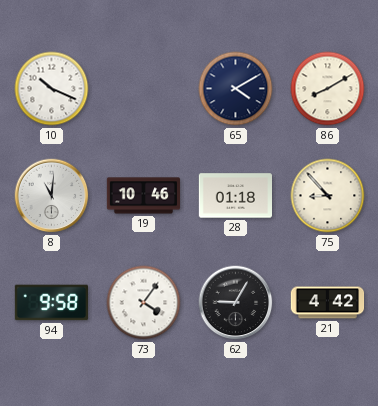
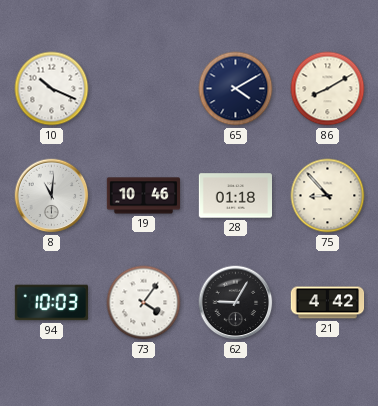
94: 9:58 -> 10:03
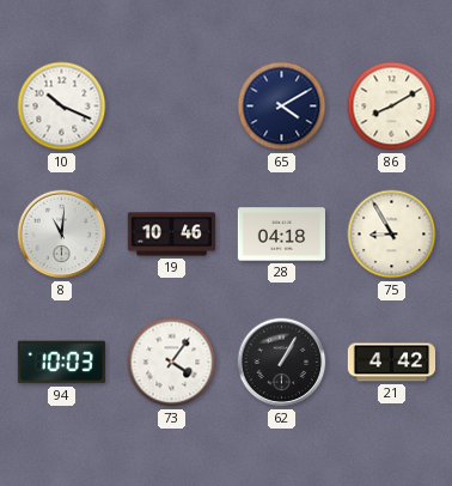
28: 01:18 -> 04:18
75: 8:53 -> 8:55
62: 9:05 -> 1:05
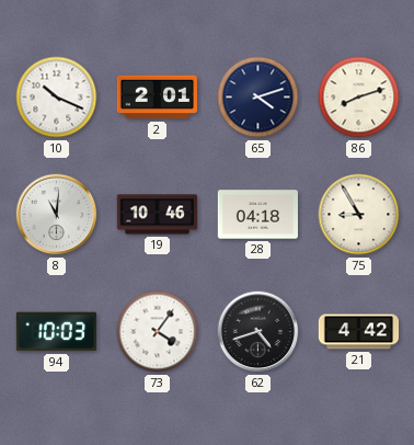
2: none -> 2:01
65: 4:10 -> 4:12
86: 8:10 -> 8:12
62: 1:05 -> 4:42
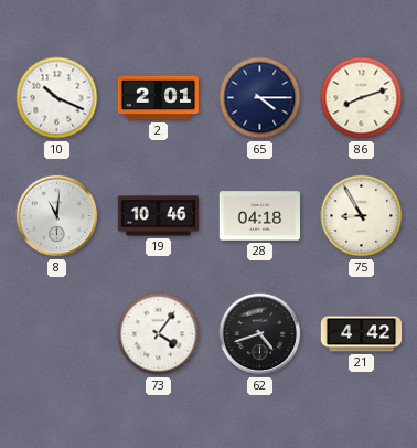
65: 4:12 -> 4:15
94: 10:03 -> none
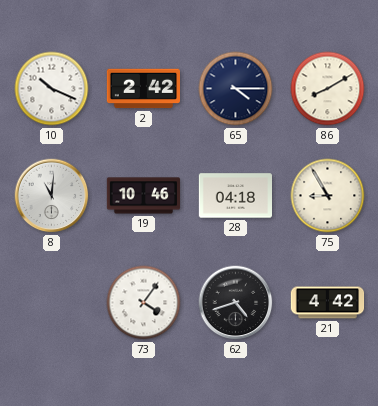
2: 2:01 -> 2:42
86: 8:12 -> 8:10
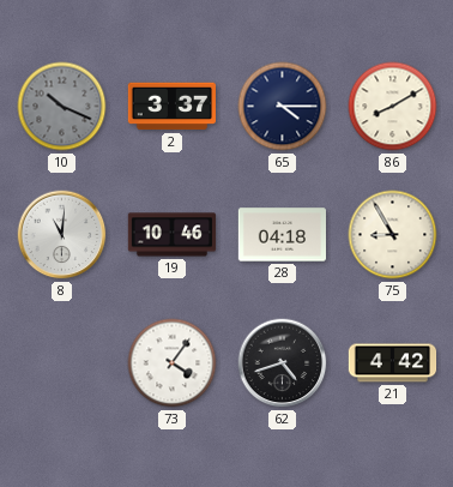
10 dial: white -> grey
2: 2:42 -> 3:37
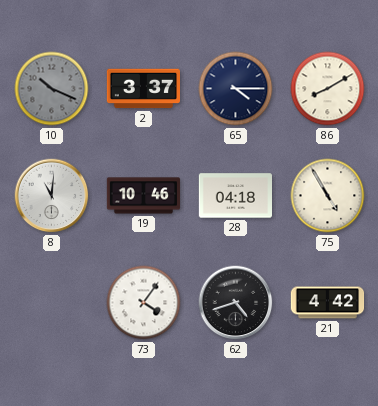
75: 8:55 -> 4:55
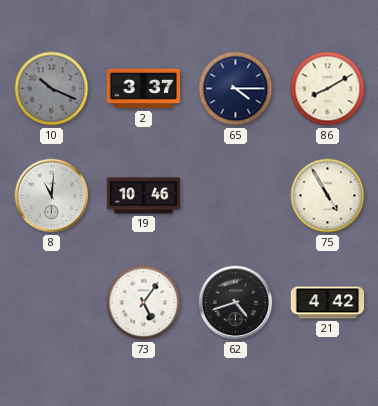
28: 04:18 -> none
73: 4:06 -> 5:06
